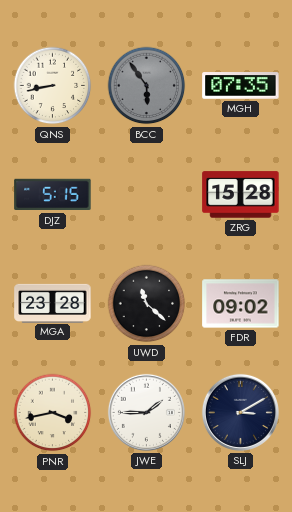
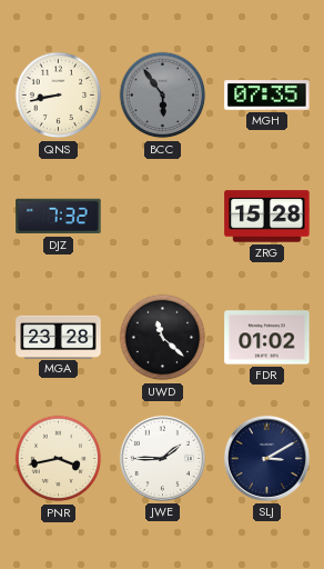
DJZ: 5:15 -> 7:32
FDR: 09:02 -> 01:02
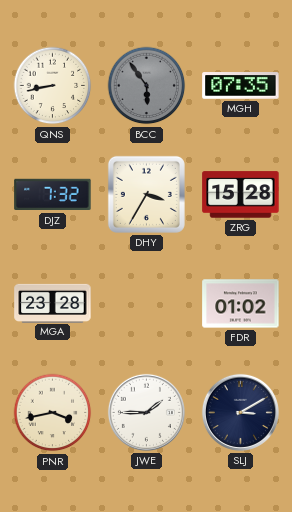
DHY: none -> 3:35
UWD: 11:22 -> none
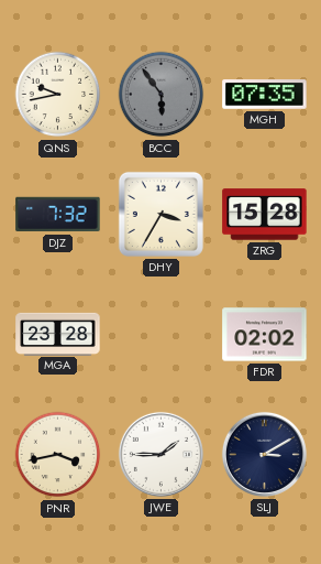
QNS: 8:43 -> 9:43
FDR: 01:02 -> 02:02
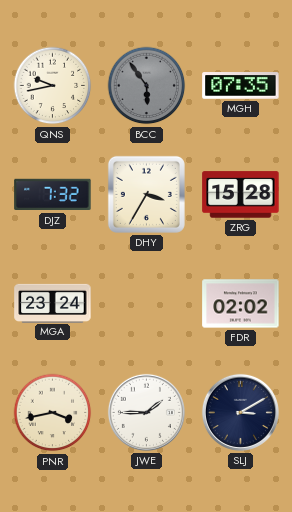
MGA: 23:28 -> 23:24
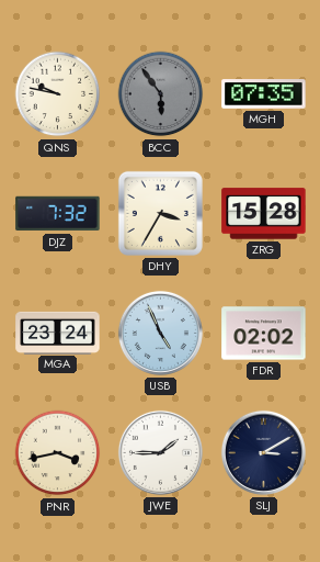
QNS: 9:43 -> 9:47
USB: none -> 4:56
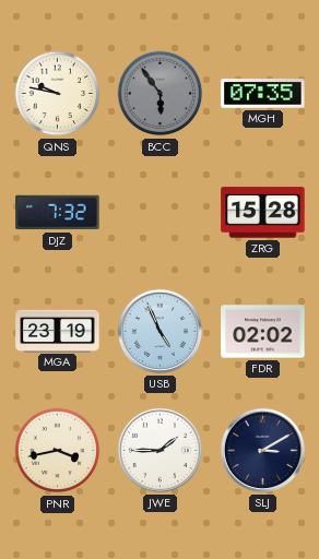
DHY: 3:35 -> none
MGA: 23:24 -> 23:19
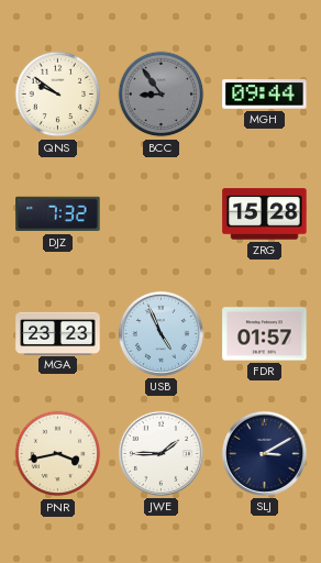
QNS: 9:47 -> 9:51
BCC: 5:54 -> 8:54
MGH: 07:35 -> 09:44
MGA: 23:19 -> 23:23
FDR: 02:02 -> 01:57
